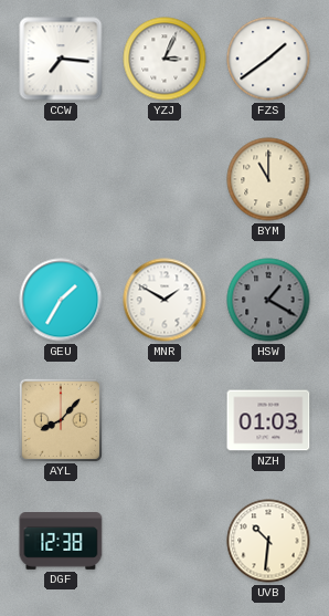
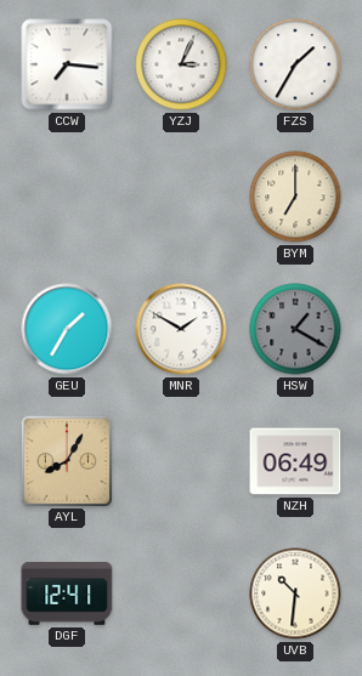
FZS: 1:39 -> 1:35
BYM: 11:00 -> 7:00
AYL: 8:07 -> 8:05
NZH: 01:03 -> 06:49
DGF: 12:38 -> 12:41
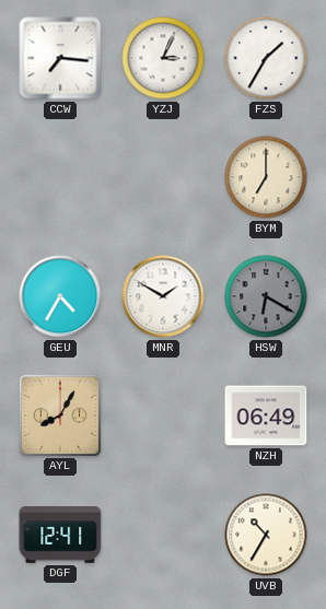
GEU: 1:35 -> 4:35
HSW: 1:20 -> 6:20
UVB: 10:31 -> 10:35
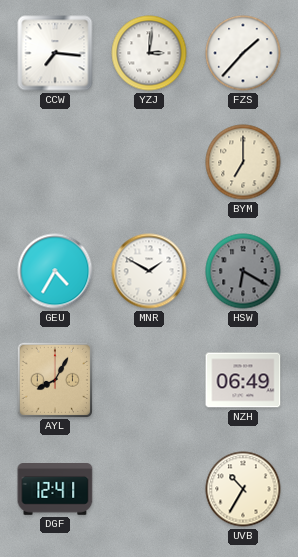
YZJ: 3:04 -> 3:01
FZS: 1:35 -> 1:37
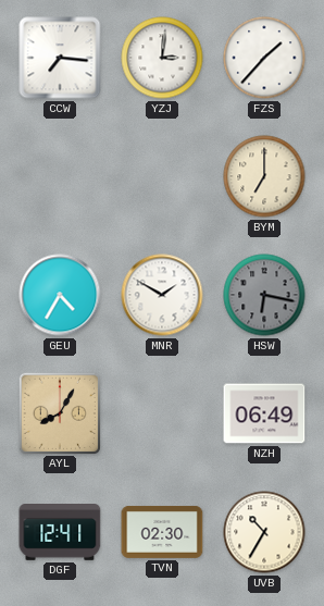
HSW: 6:20 -> 6:17
TVN: none -> 02:30
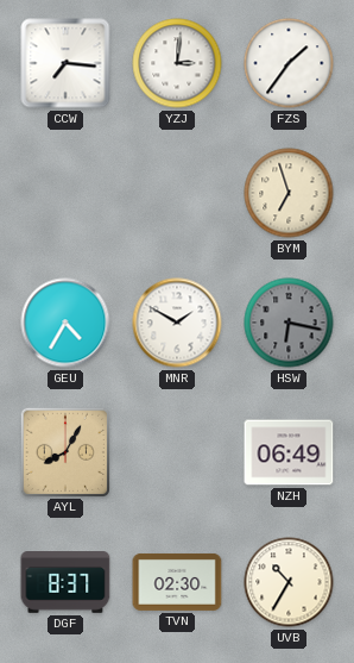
FZS: 1:37 -> 1:36
BYM: 7:00 -> 6:57
DGF: 12:41 -> 8:37
